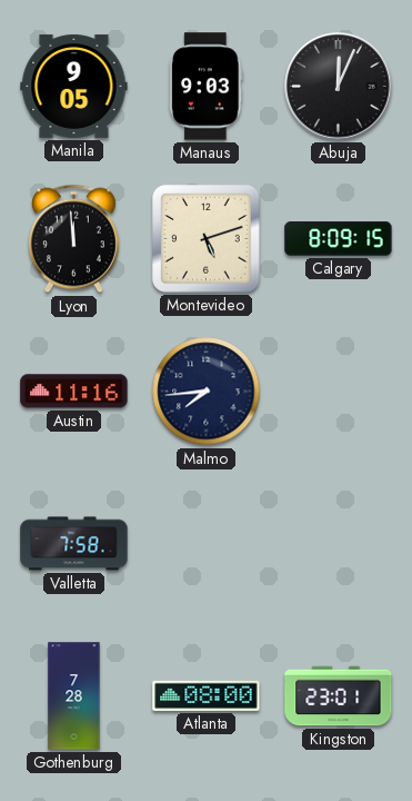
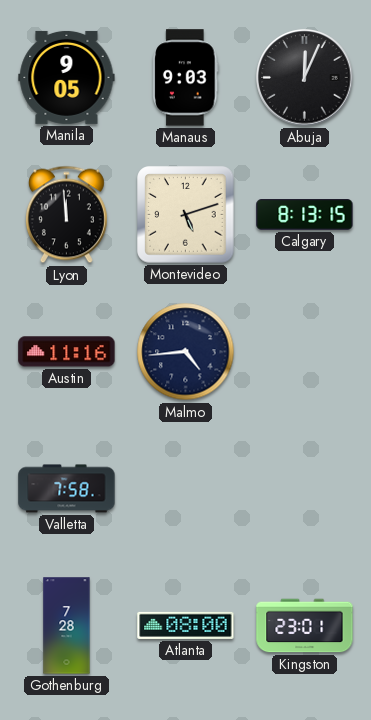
Calgary: 8:09 -> 8:13
Malmo: 7:44 -> 4:44
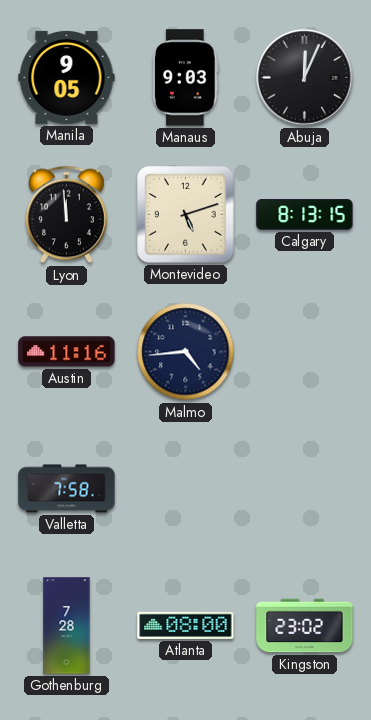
Kingston: 23:01 -> 23:02
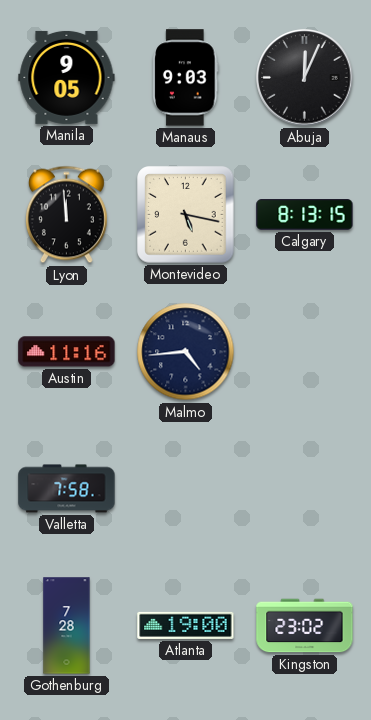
Montevideo: 5:12 -> 5:17
Atlanta: 08:00 -> 19:00
